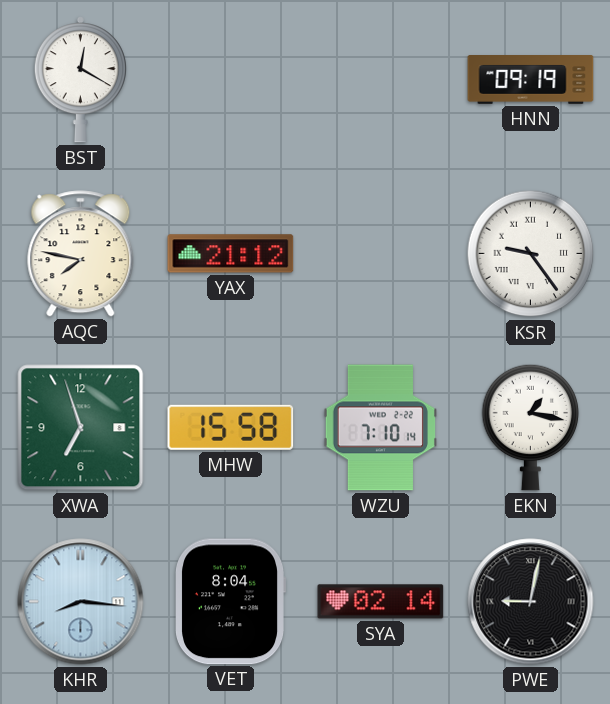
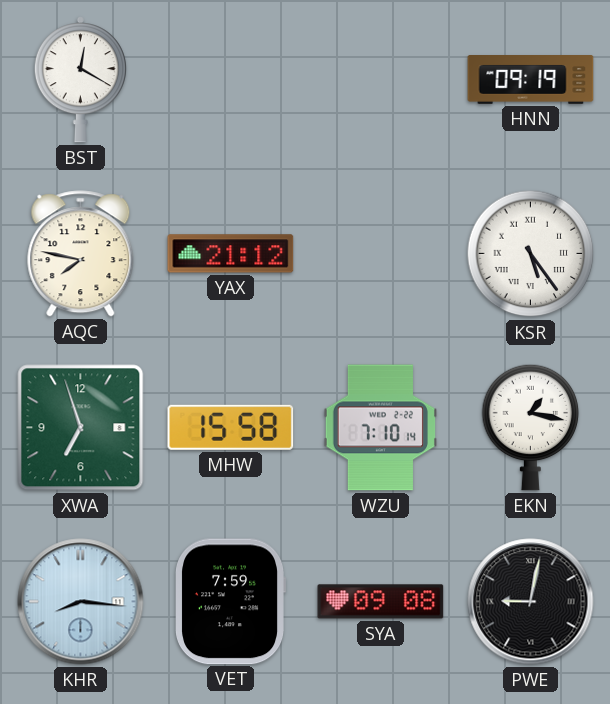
KSR: 9:24 -> 5:24
VET: 8:04 -> 7:59
SYA: 02:14 -> 09:08
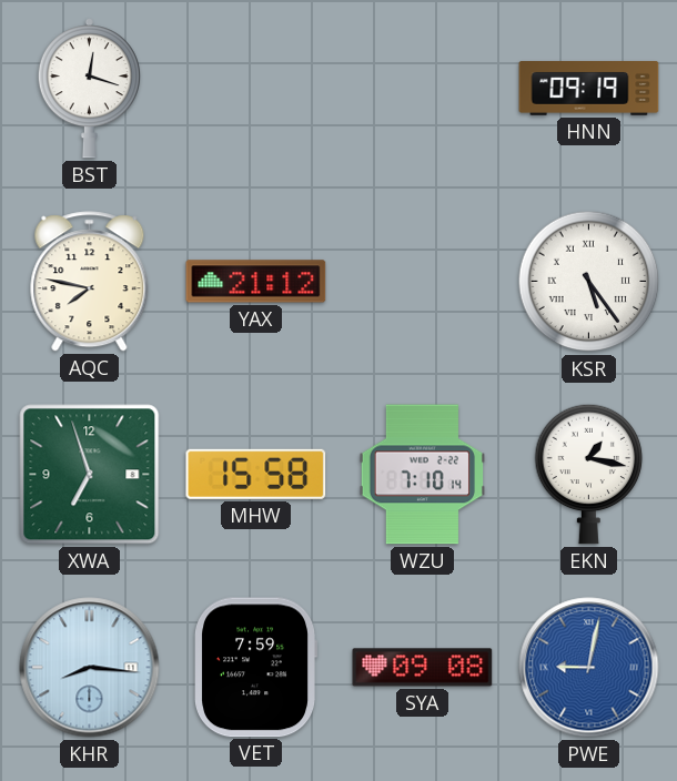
BST: 12:20 -> 12:18
PWE dial: black -> blue
